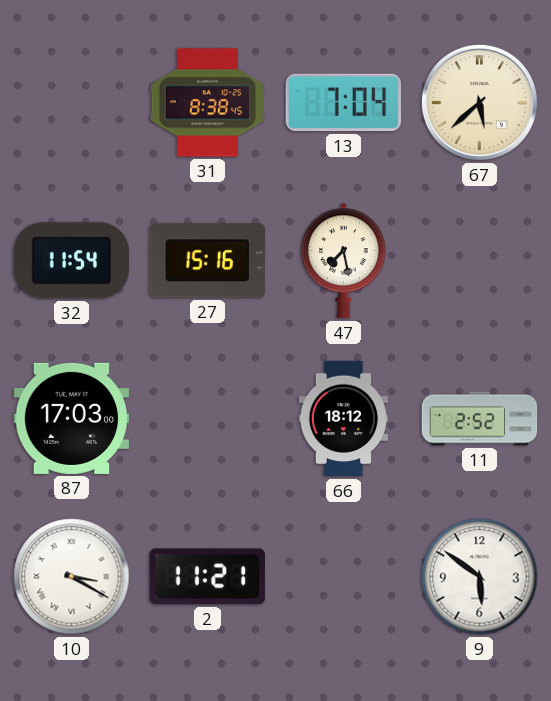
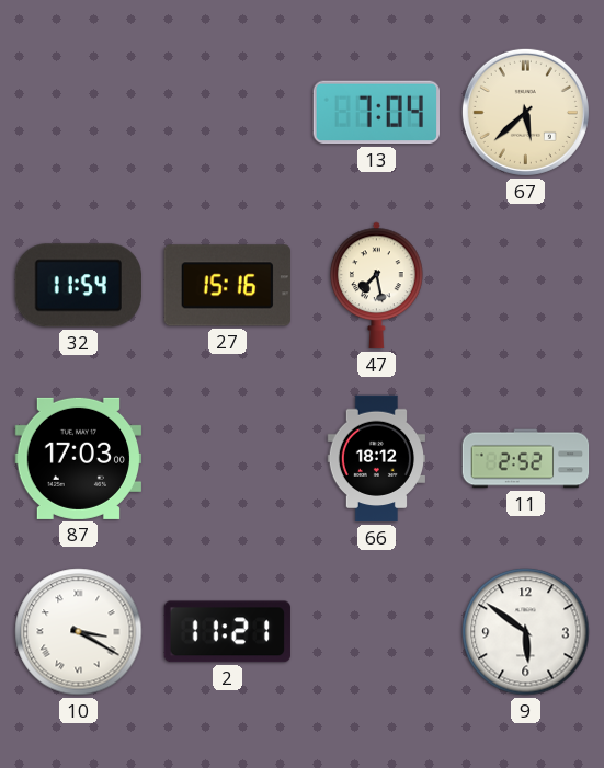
31: 8:38 -> none
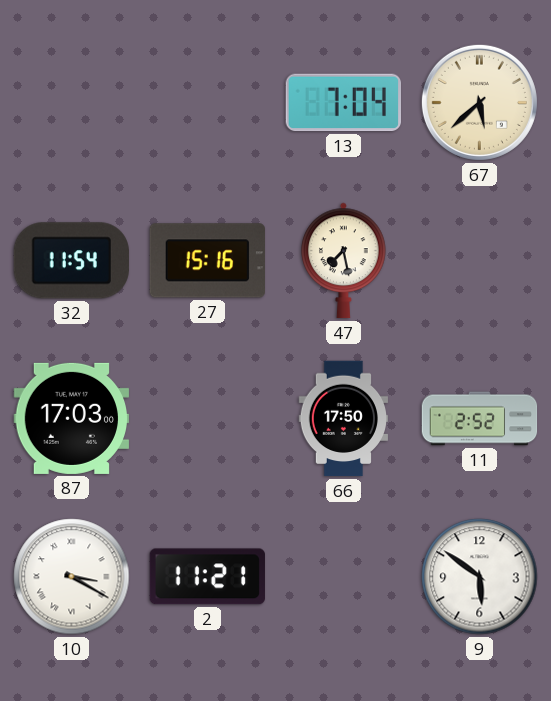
66: 18:12 -> 17:50
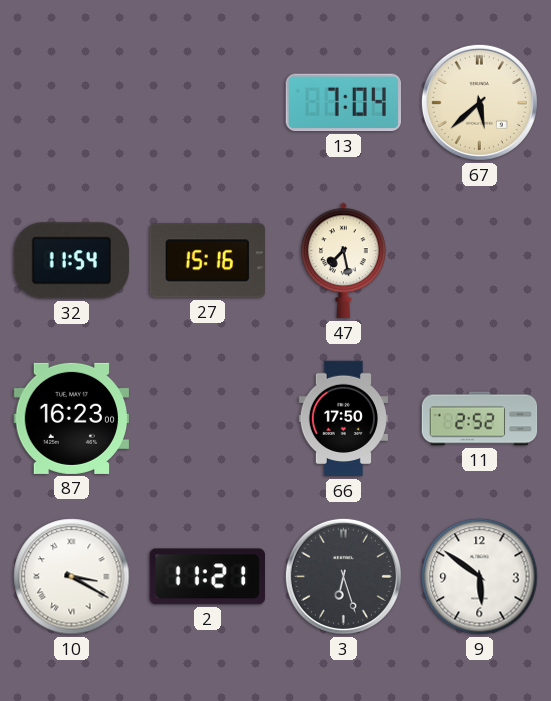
87: 17:03 -> 16:23
3: none -> 6:27
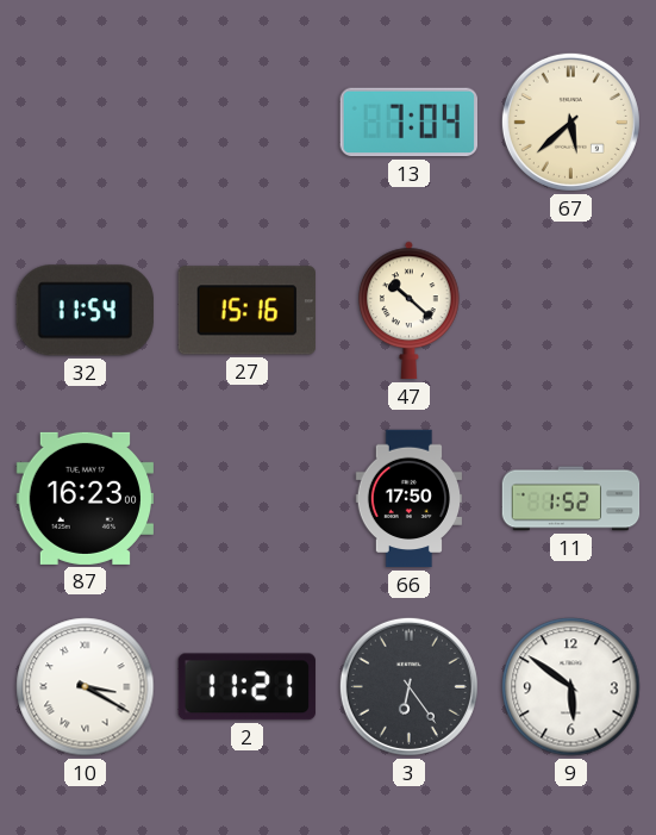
47: 7:28 -> 10:22
11: 2:52 -> 1:52
3: 6:27 -> 6:24
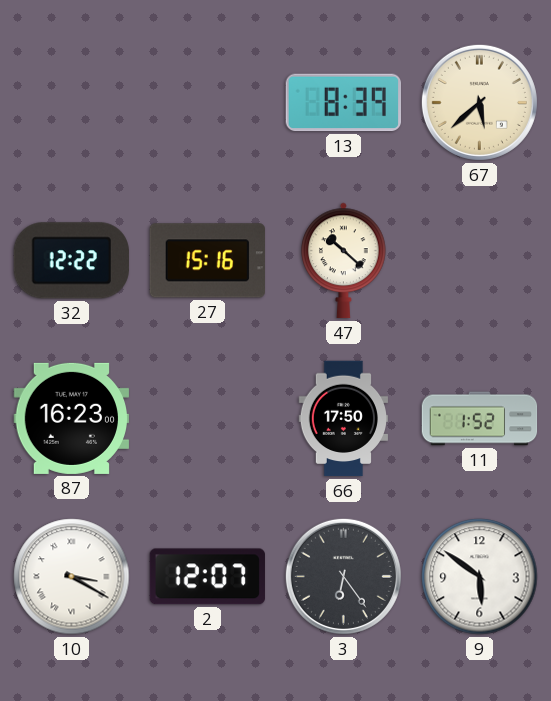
13: 7:04 -> 8:39
32: 11:54 -> 12:22
2: 11:21 -> 12:07
